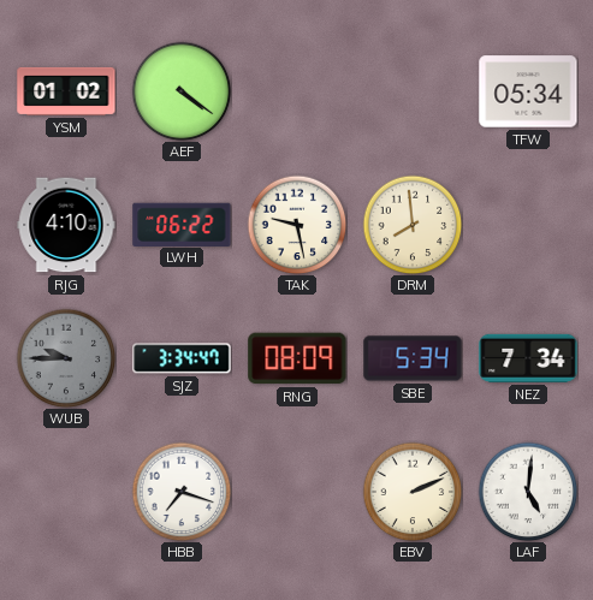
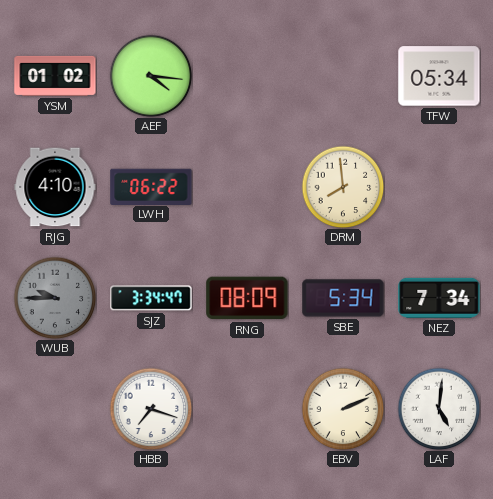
AEF: 4:21 -> 4:16
TAK: 9:28 -> none
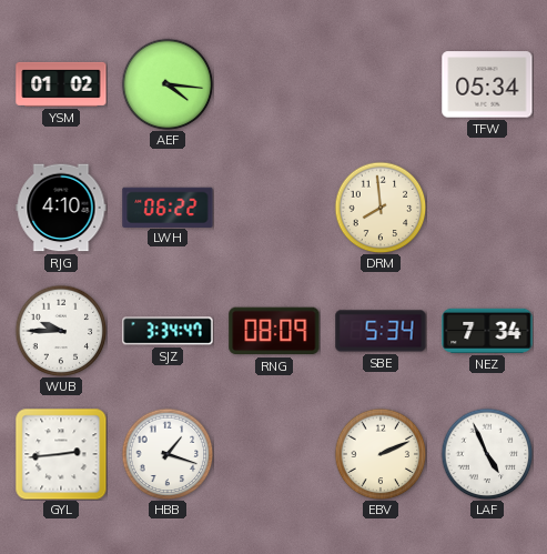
WUB dial: grey -> white
GYL: none -> 2:44
HBB: 7:18 -> 1:18
LAF: 5:01 -> 4:56
